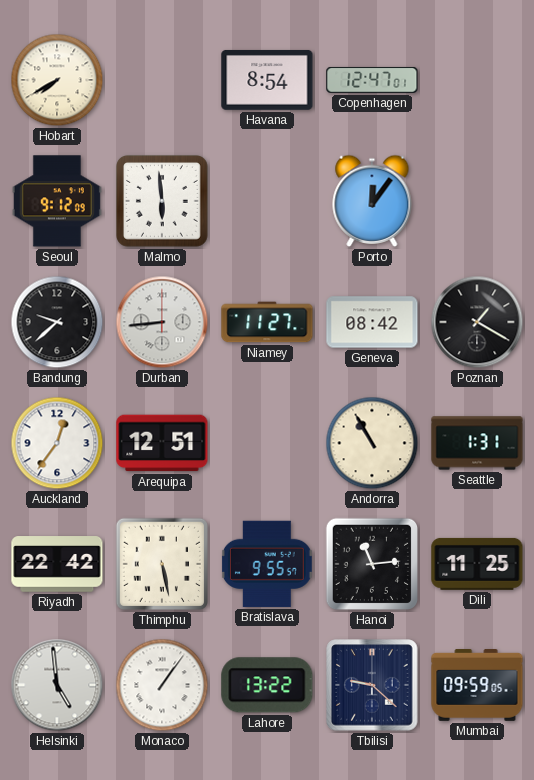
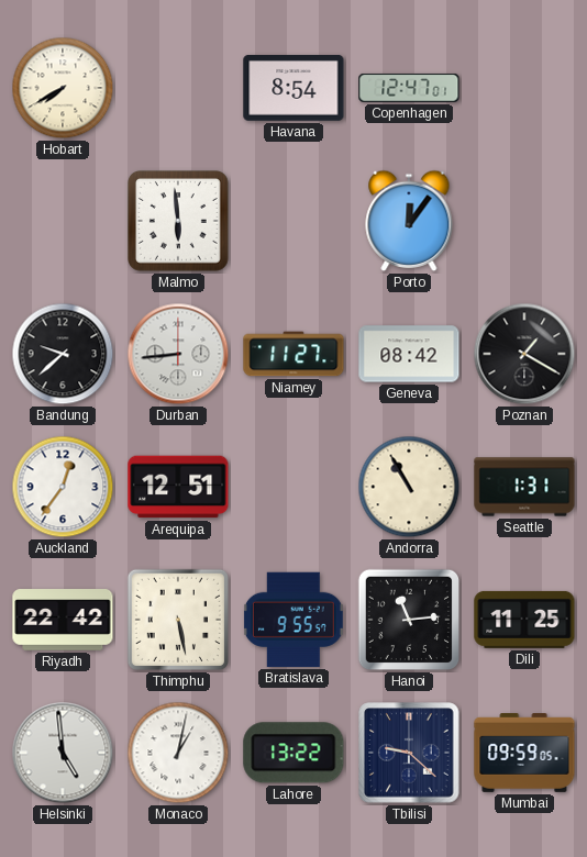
Seoul: 9:12 -> none
Monaco: 1:06 -> 1:02
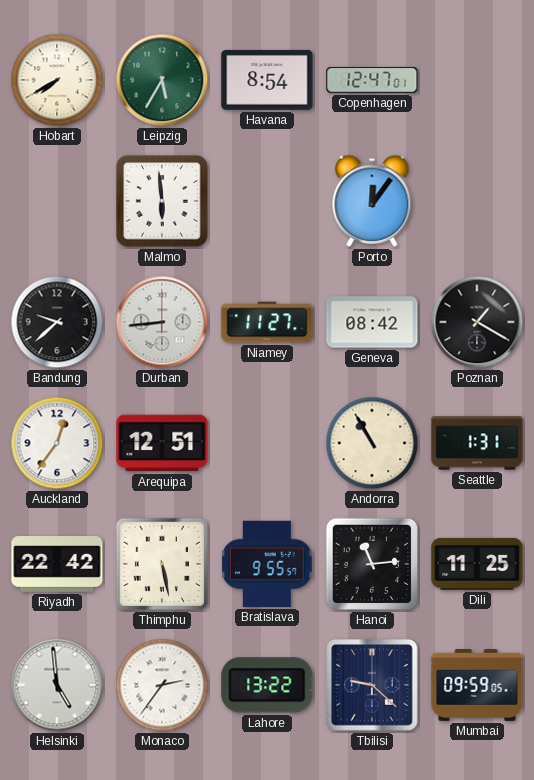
Leipzig: none -> 5:35
Monaco: 1:02 -> 2:36
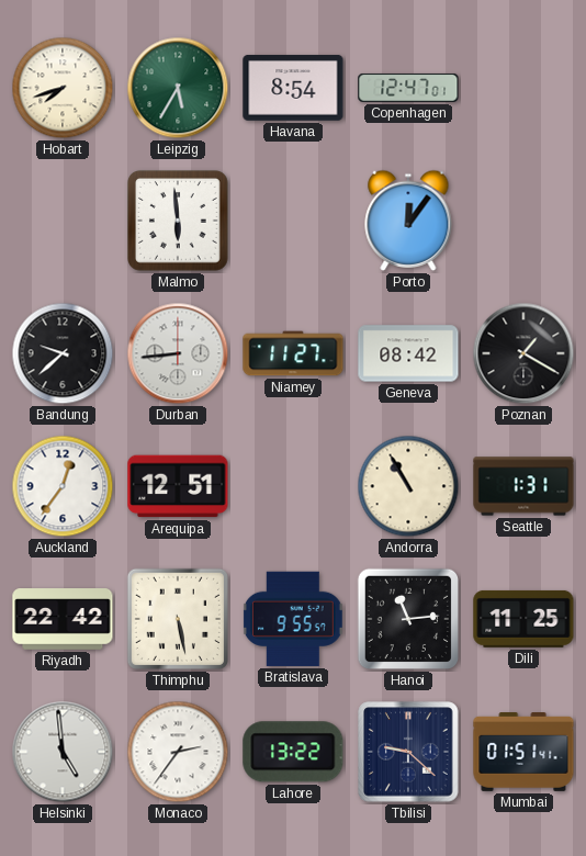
Hobart: 7:40 -> 7:42
Mumbai: 09:59 -> 01:51
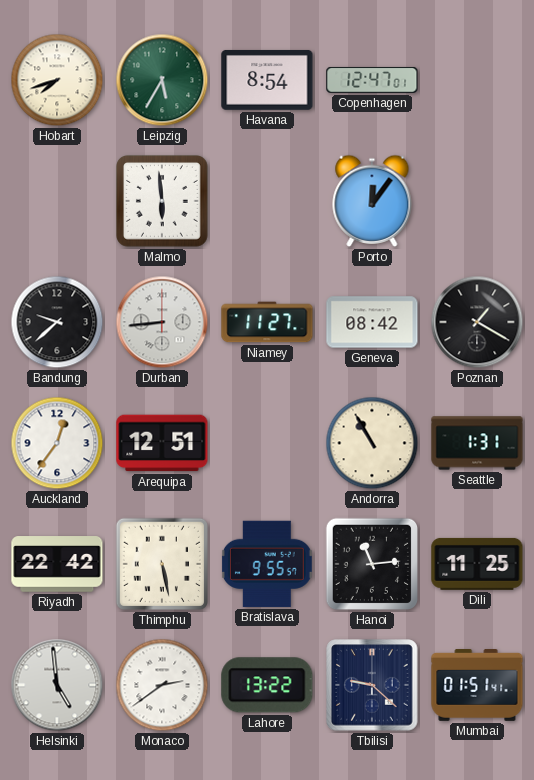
Monaco: 2:36 -> 2:39
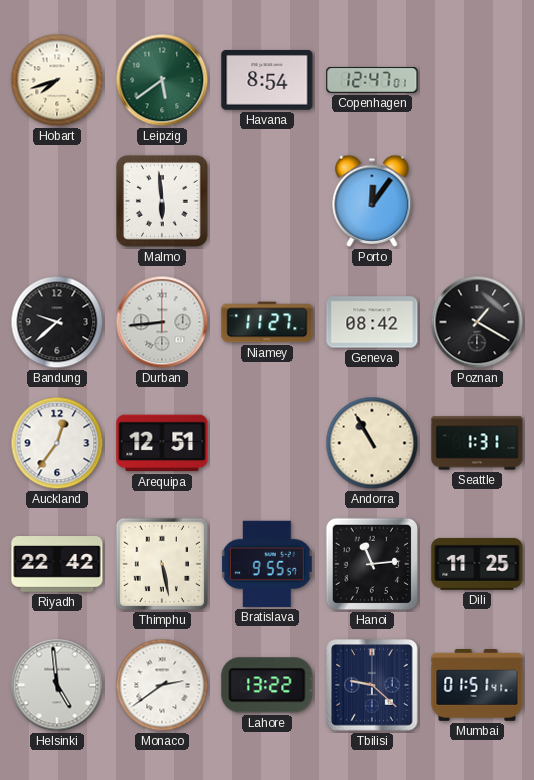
Leipzig: 5:35 -> 5:39
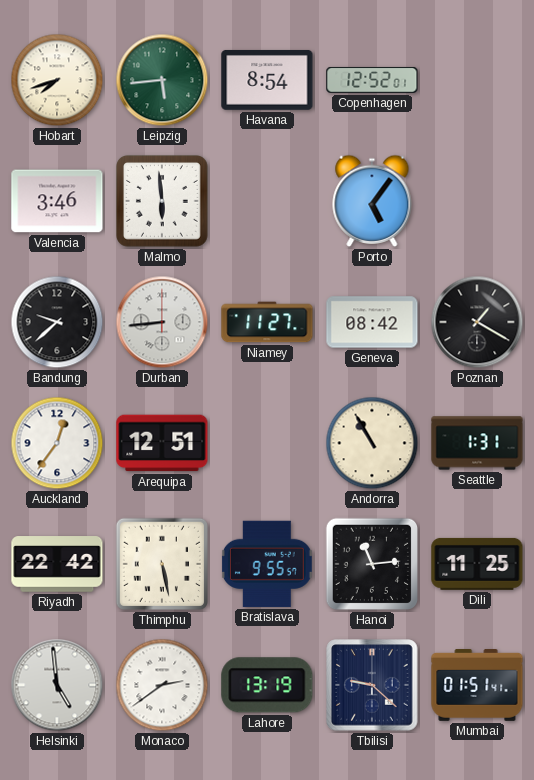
Leipzig: 5:39 -> 5:44
Copenhagen: 12:47 -> 12:52
Valencia: none -> 3:46
Porto: 12:06 -> 5:06
Lahore: 13:22 -> 13:19
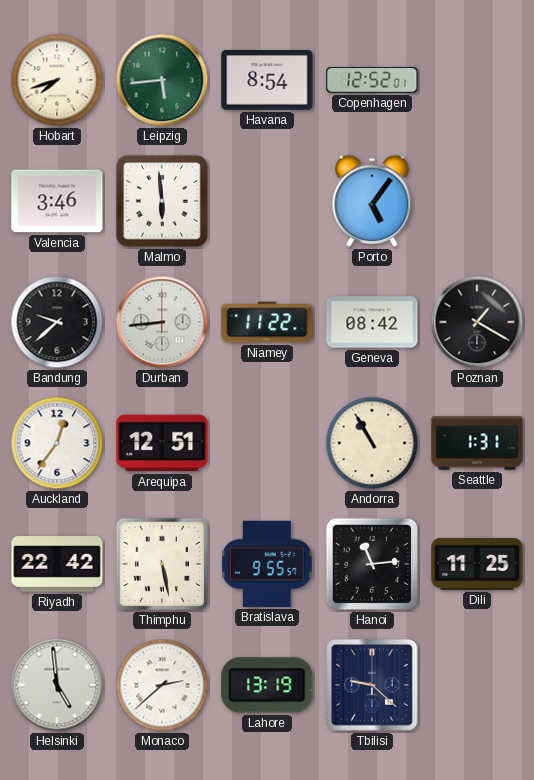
Niamey: 11:27 -> 11:22
Monaco: 2:39 -> 2:38
Mumbai: 01:51 -> none
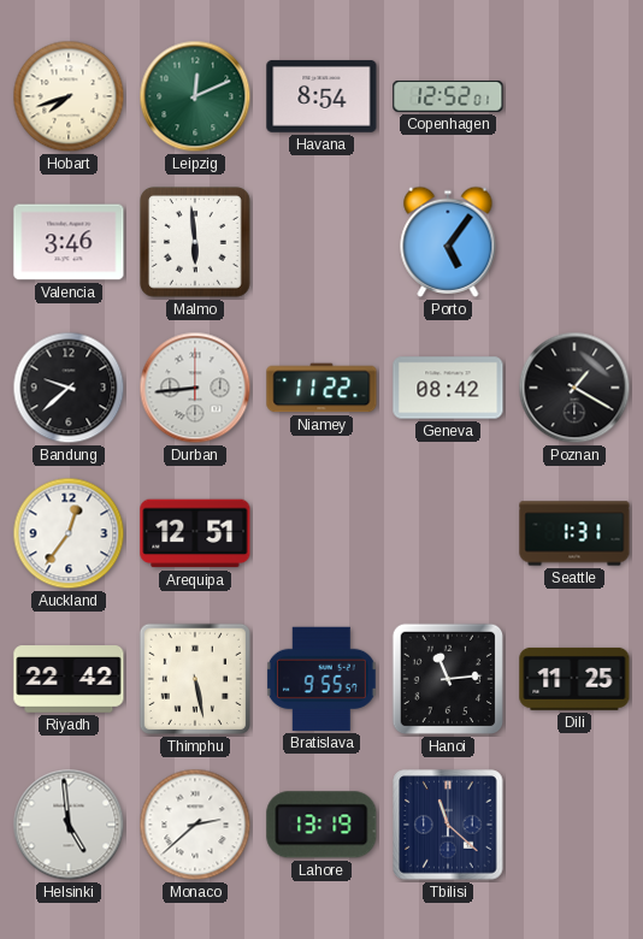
Leipzig: 5:44 -> 12:11
Andorra: 10:55 -> none
Tbilisi: 9:22 -> 11:22
